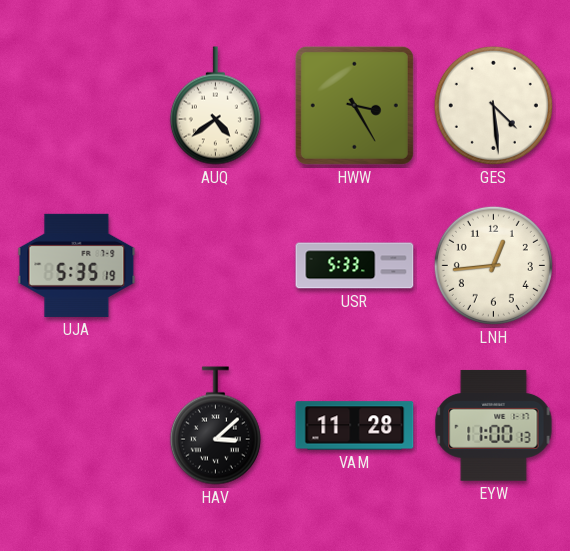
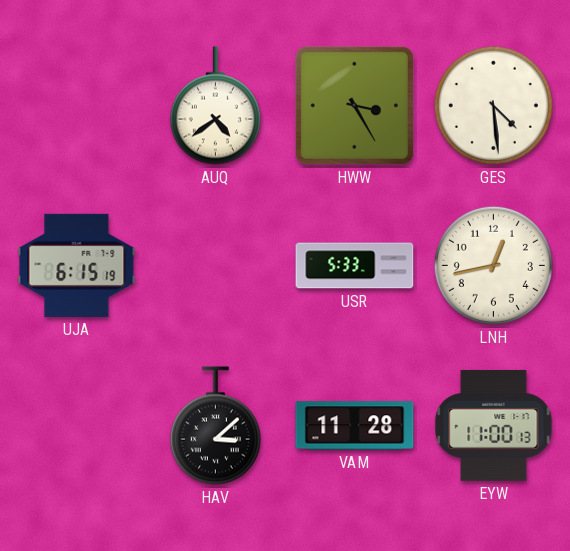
UJA: 5:35 -> 6:15
LNH: 12:44 -> 12:43
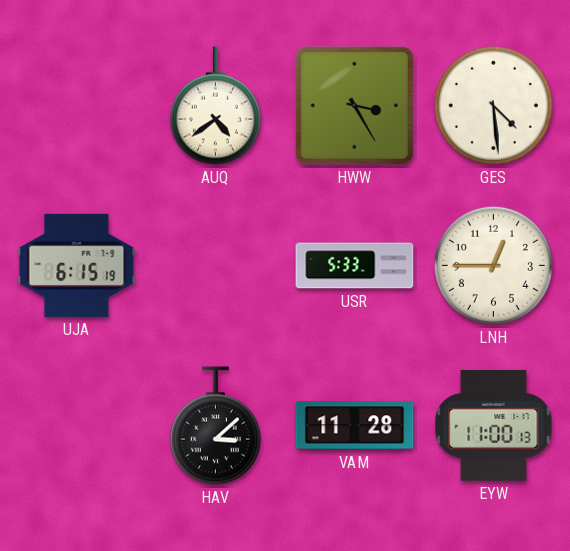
LNH: 12:43 -> 12:45
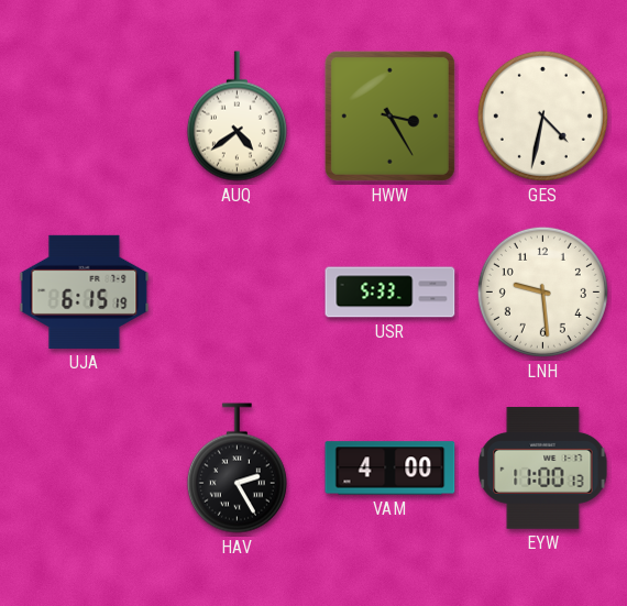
GES: 4:29 -> 4:32
LNH: 12:45 -> 9:29
HAV: 3:08 -> 2:25
VAM: 11:28 -> 4:00
